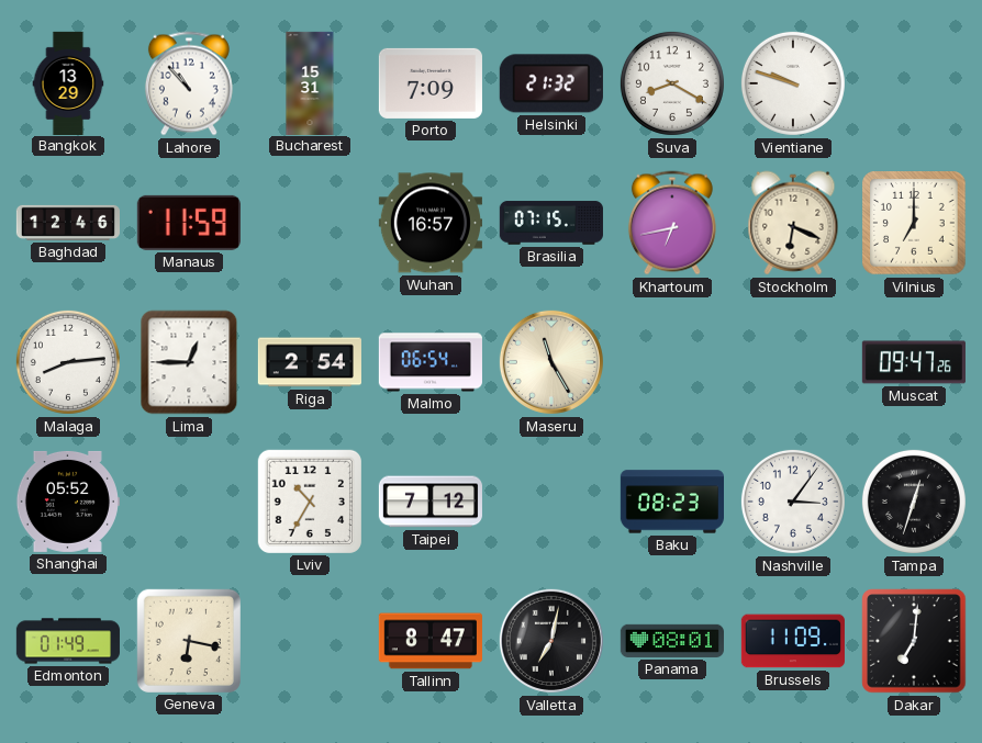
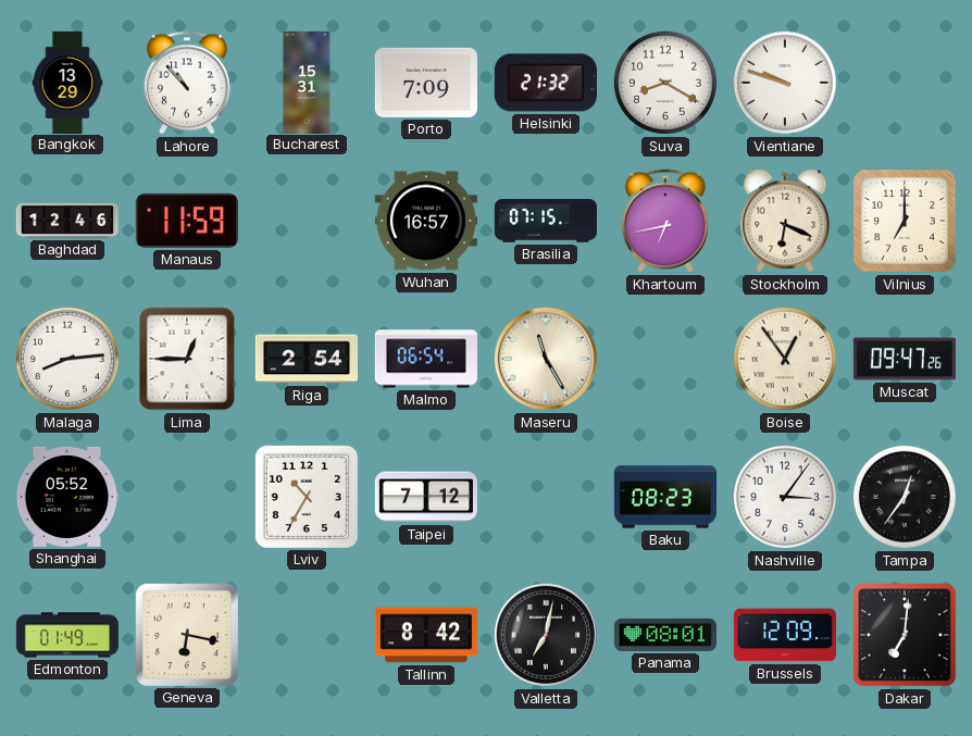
Boise: none -> 12:54
Tampa: 12:33 -> 12:36
Tallinn: 8:47 -> 8:42
Brussels: 11:09 -> 12:09
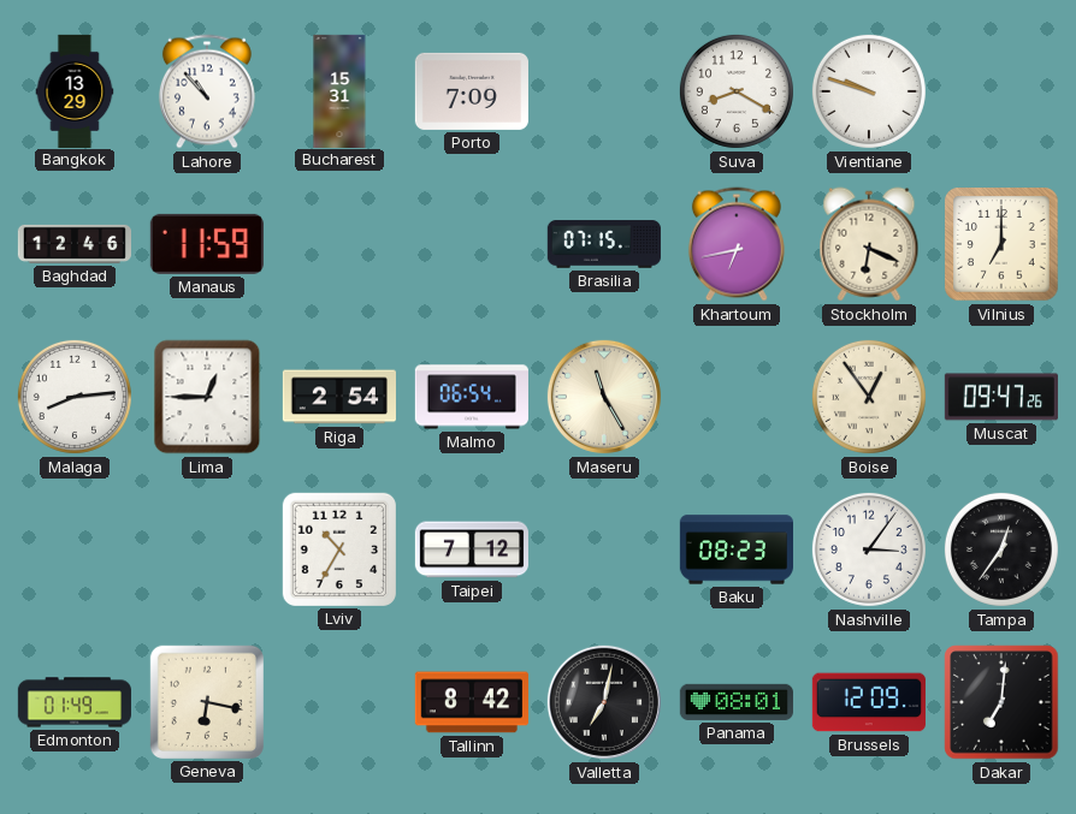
Helsinki: 21:32 -> none
Wuhan: 16:57 -> none
Shanghai: 05:52 -> none
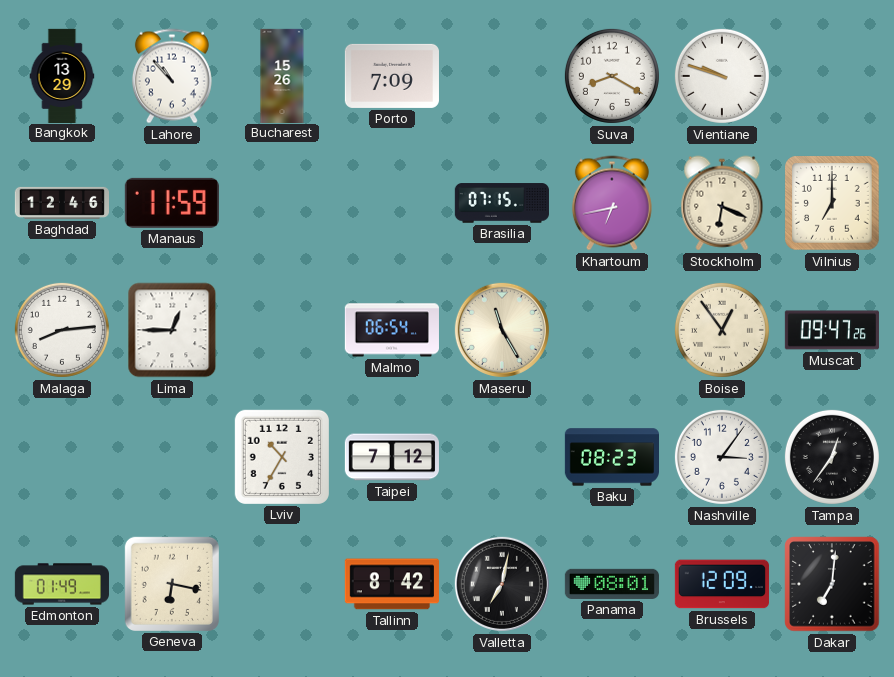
Bucharest: 15:31 -> 15:26
Riga: 2:54 -> none
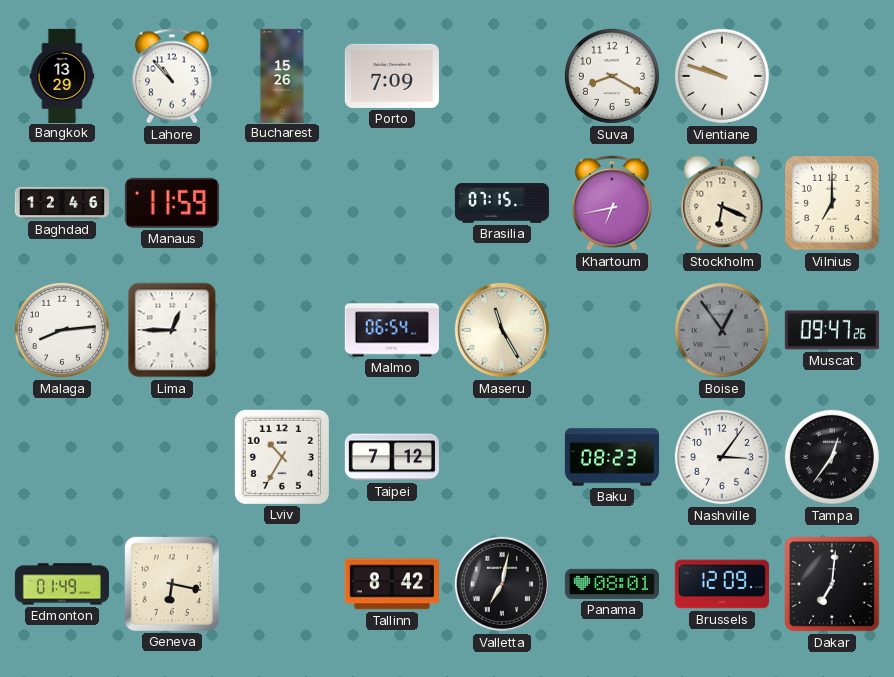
Boise dial: cream -> grey
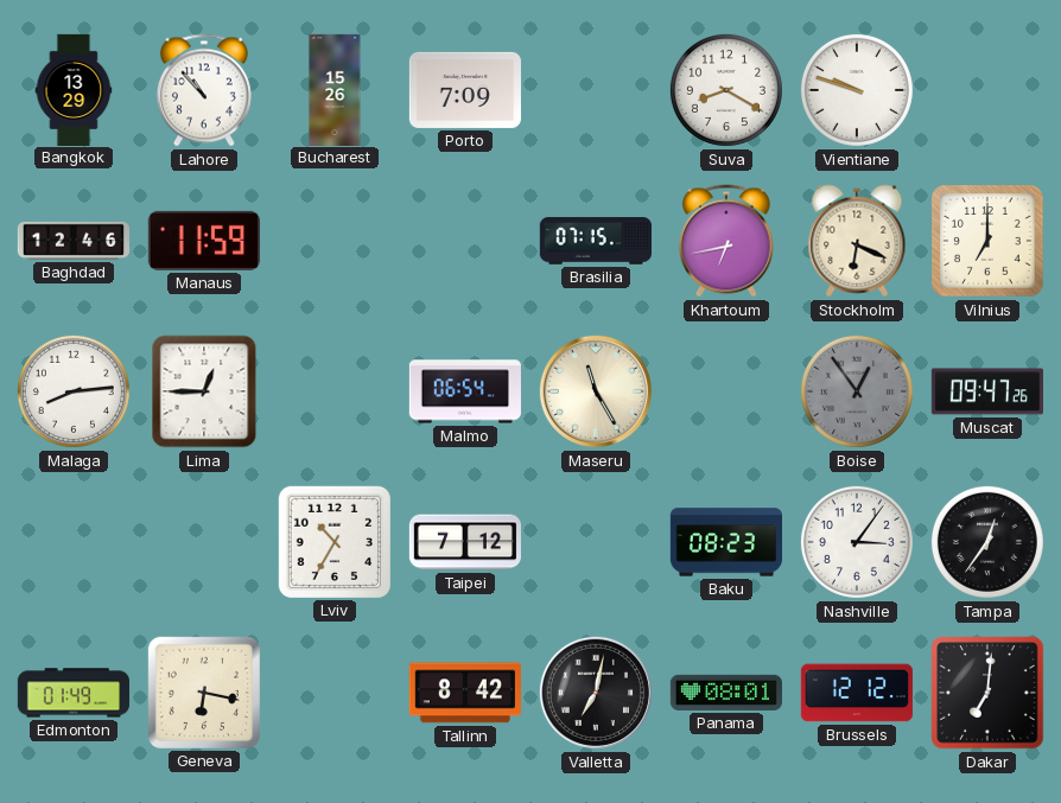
Brussels: 12:09 -> 12:12
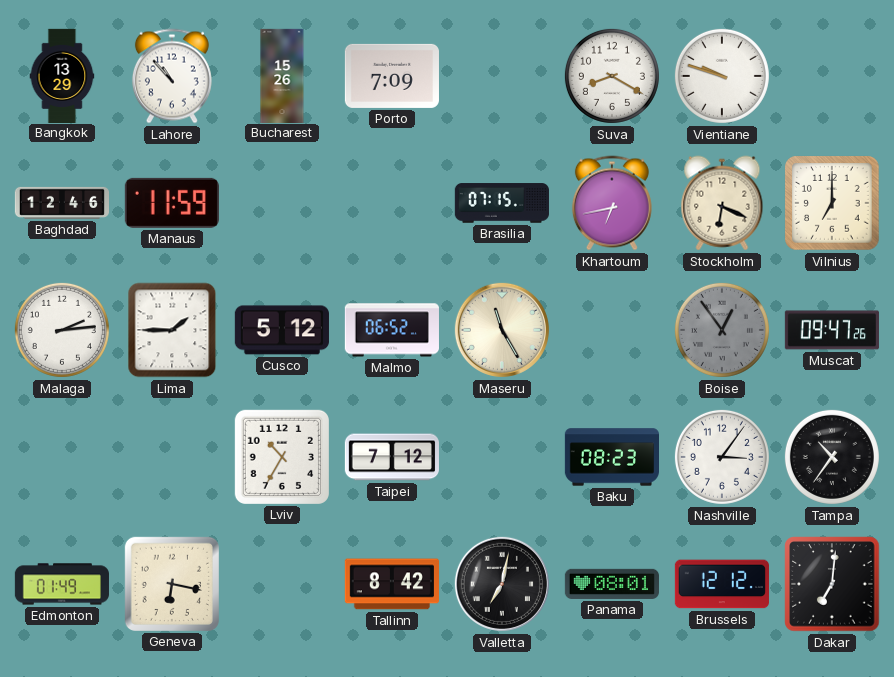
Malaga: 8:14 -> 2:14
Lima: 12:45 -> 1:45
Cusco: none -> 5:12
Malmo: 06:54 -> 06:52
Tampa: 12:36 -> 10:36
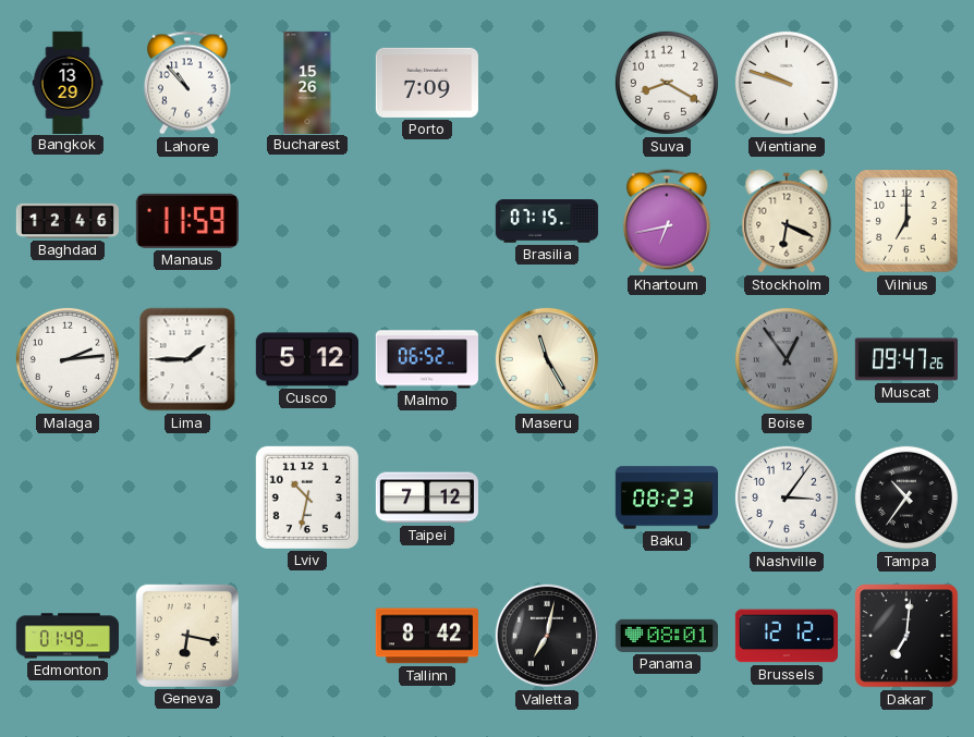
Lviv: 10:35 -> 10:32
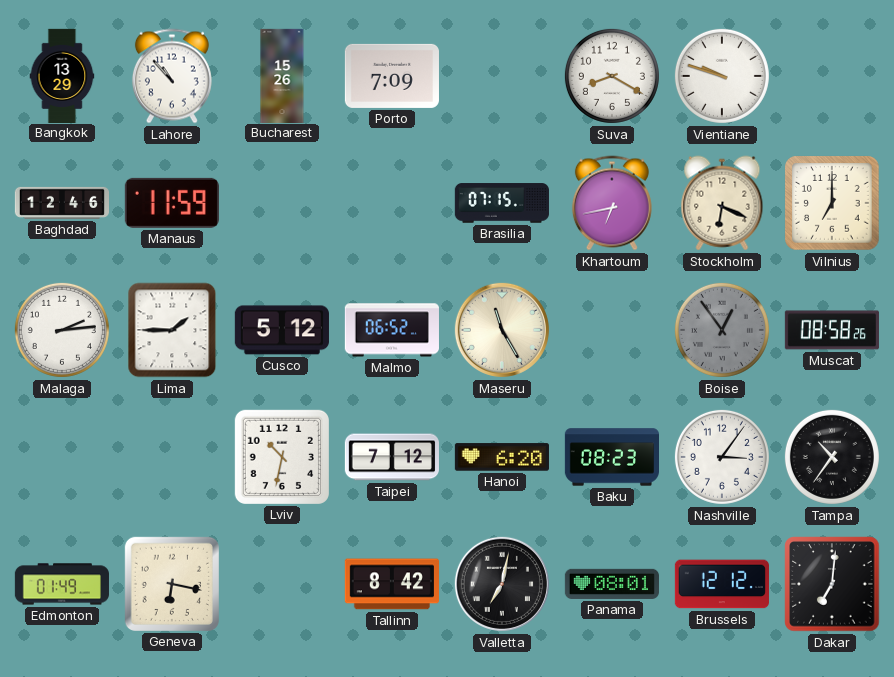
Muscat: 09:47 -> 08:58
Hanoi: none -> 6:20
